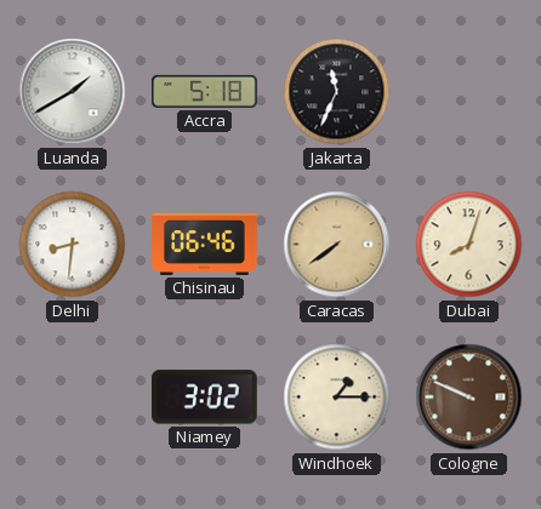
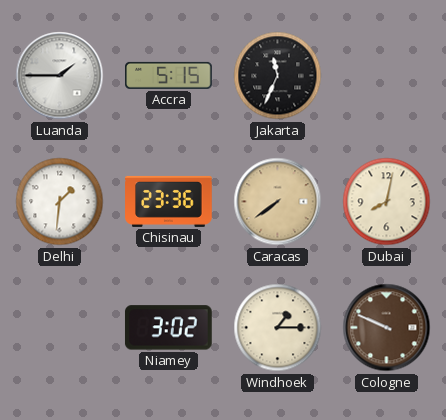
Luanda: 1:40 -> 1:45
Accra: 5:18 -> 5:15
Delhi: 8:31 -> 1:31
Chisinau: 06:46 -> 23:36
Dubai: 8:03 -> 8:02
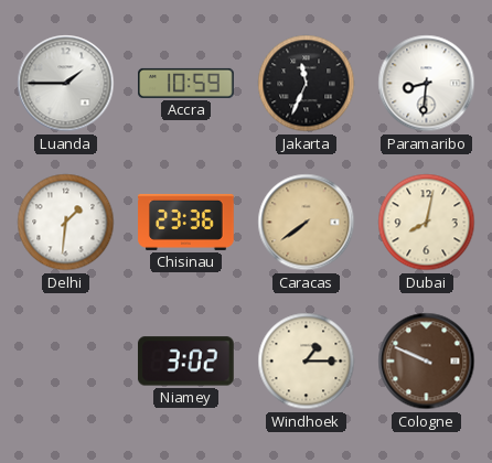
Accra: 5:15 -> 10:59
Paramaribo: none -> 8:31
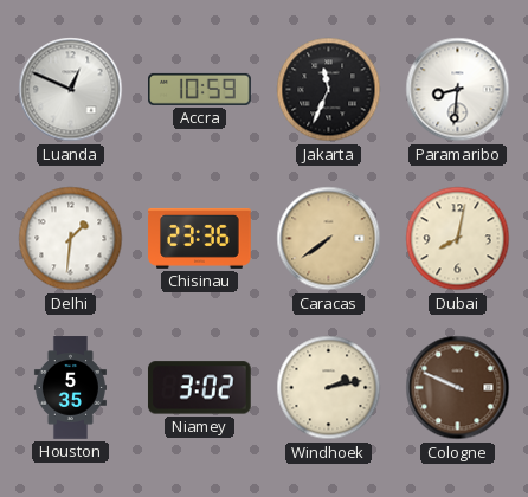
Luanda: 1:45 -> 12:49
Houston: none -> 5:35
Windhoek: 1:15 -> 2:13
